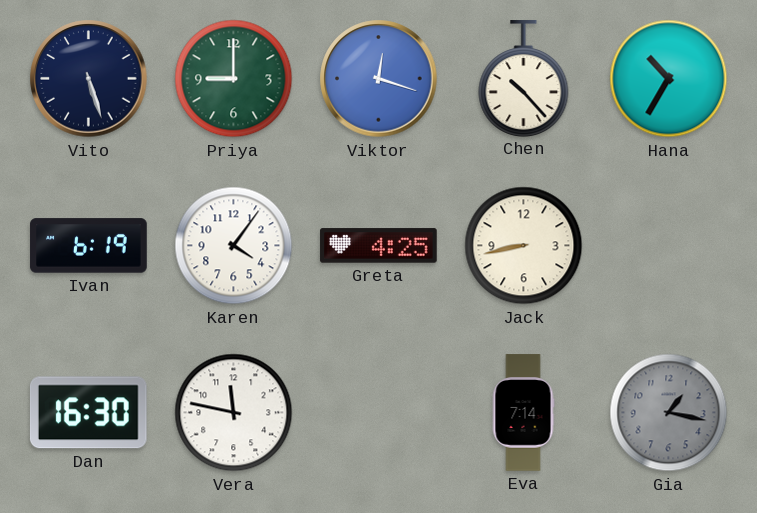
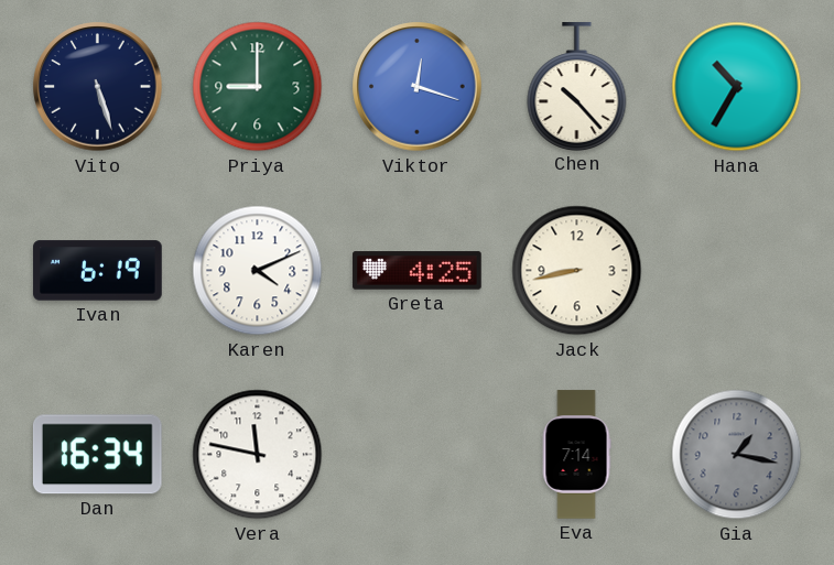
Karen: 4:06 -> 4:11
Dan: 16:30 -> 16:34
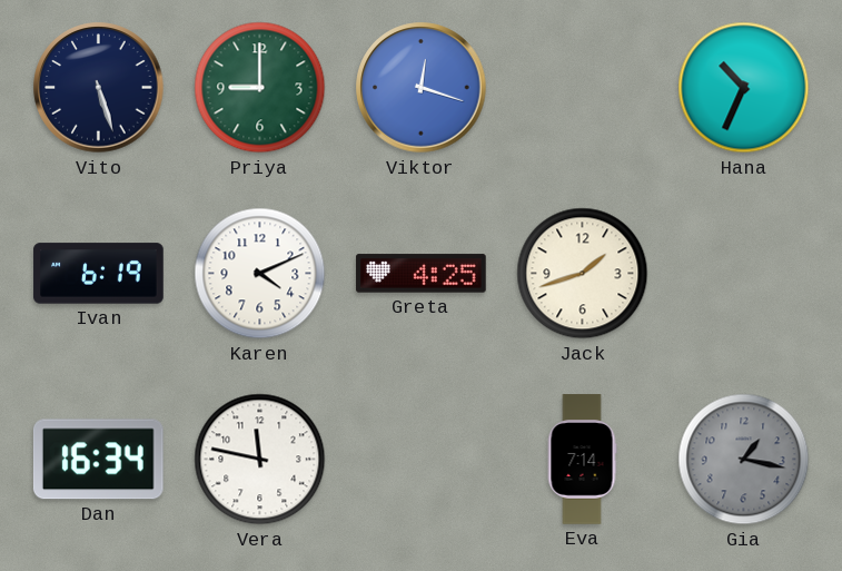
Chen: 10:23 -> none
Hana: 10:35 -> 10:34
Jack: 8:43 -> 1:42
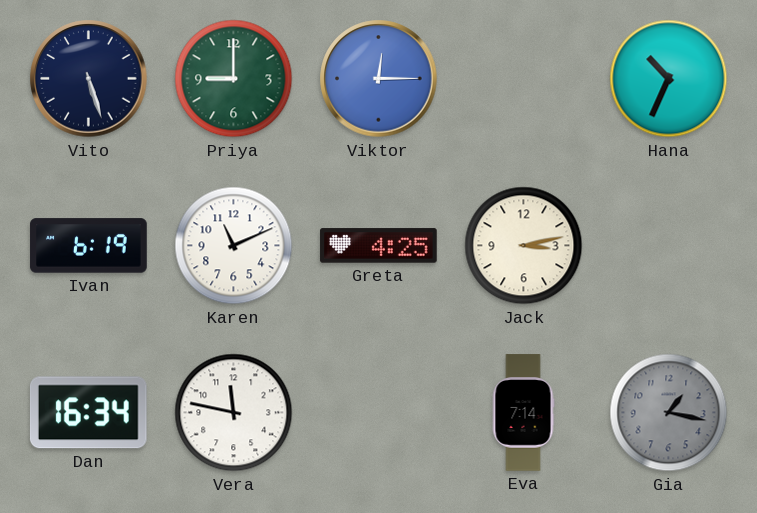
Viktor: 12:18 -> 12:15
Karen: 4:11 -> 11:11
Jack: 1:42 -> 3:13
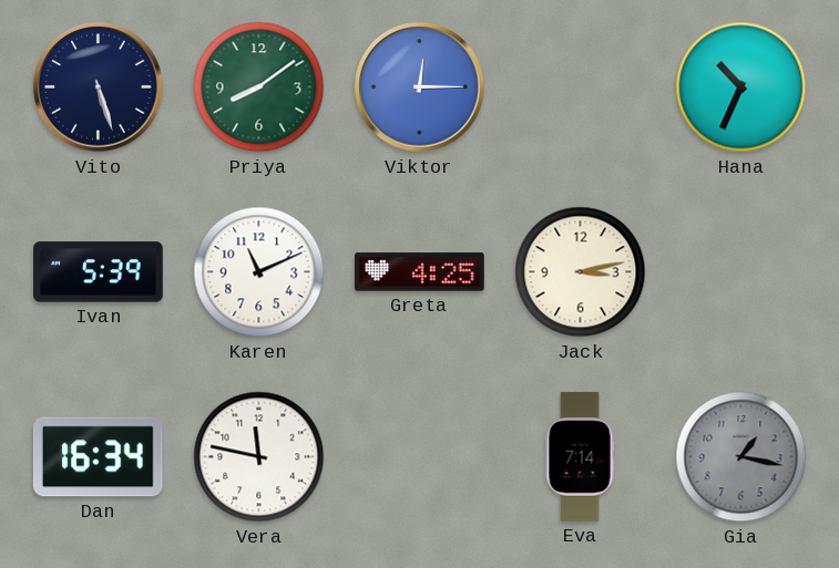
Priya: 9:00 -> 8:09
Ivan: 6:19 -> 5:39
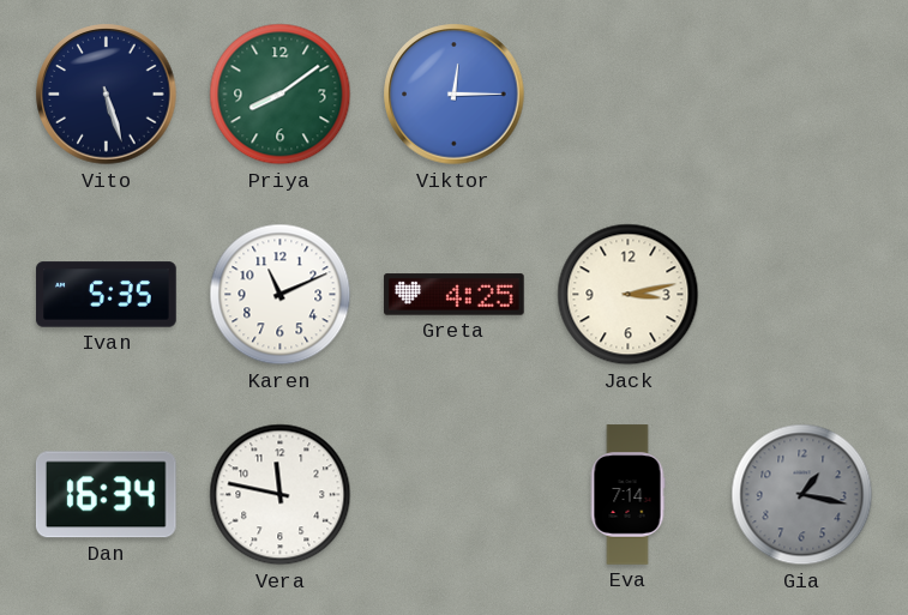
Hana: 10:34 -> none
Ivan: 5:39 -> 5:35
